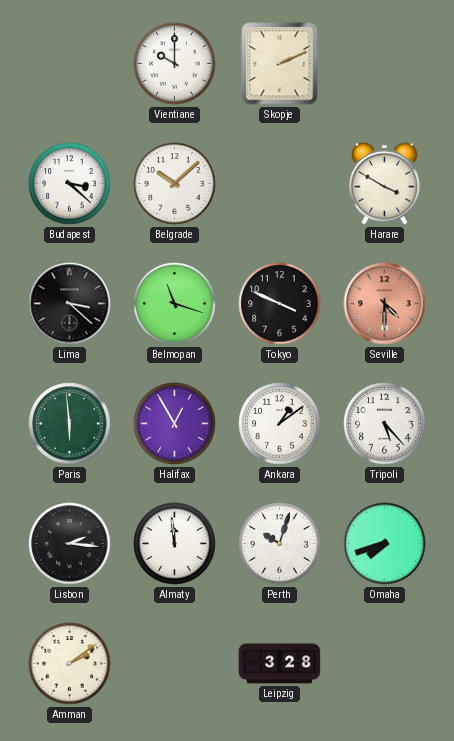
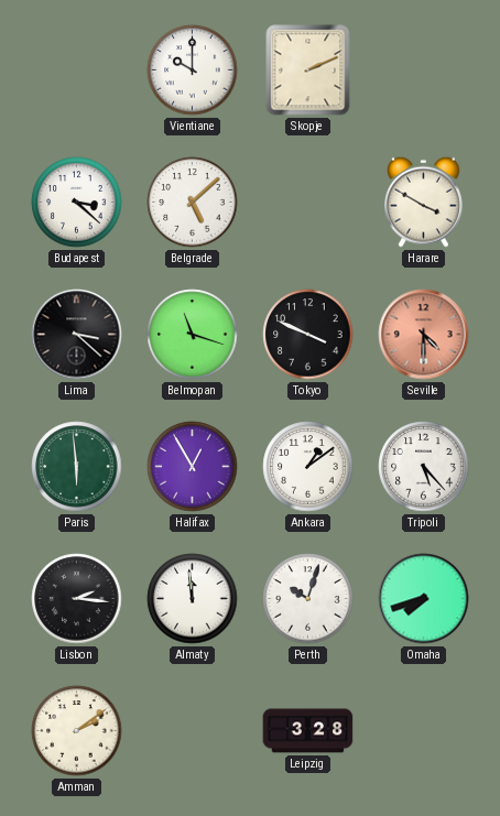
Belgrade: 10:08 -> 5:08
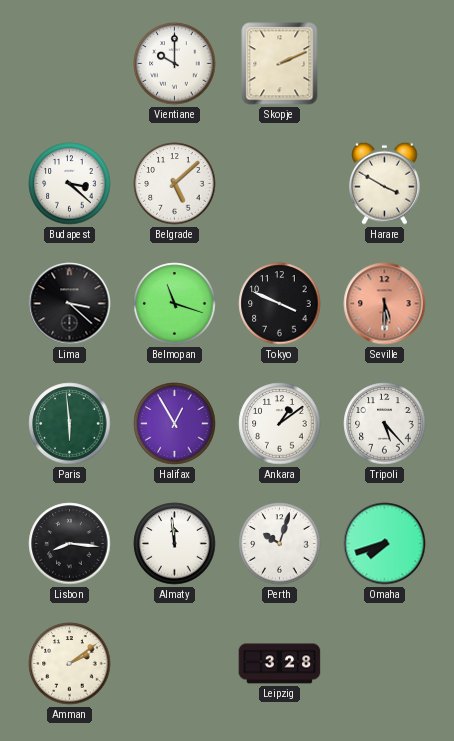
Seville: 4:30 -> 5:30
Lisbon: 2:16 -> 8:16
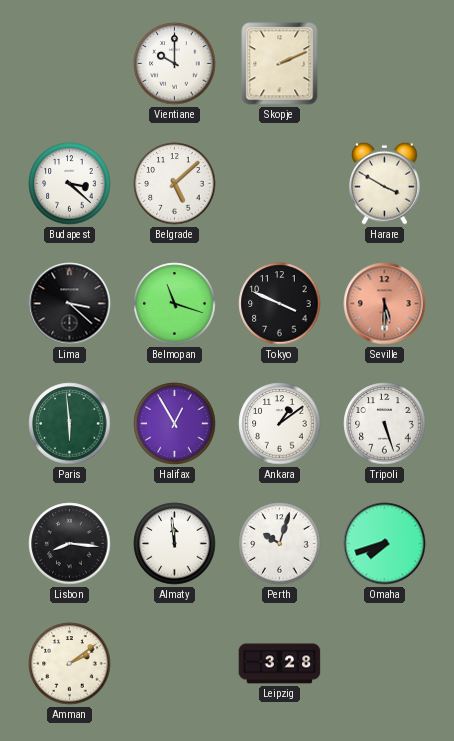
Tripoli: 5:23 -> 5:27
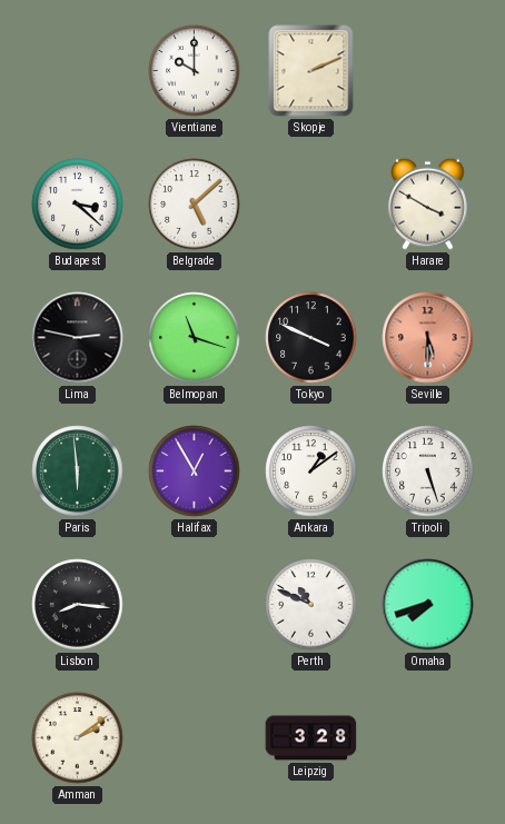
Lima: 3:22 -> 2:47
Almaty: 11:59 -> none
Perth: 10:03 -> 10:49
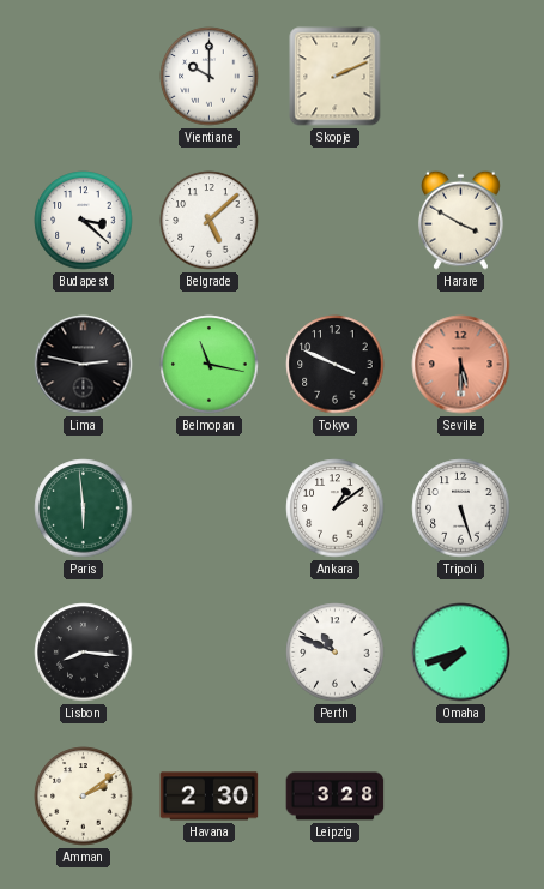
Belmopan: 11:18 -> 11:17
Halifax: 12:55 -> none
Havana: none -> 2:30
